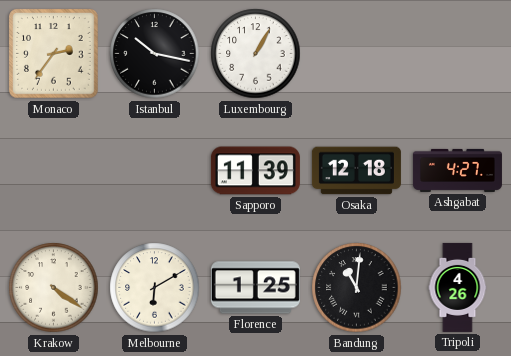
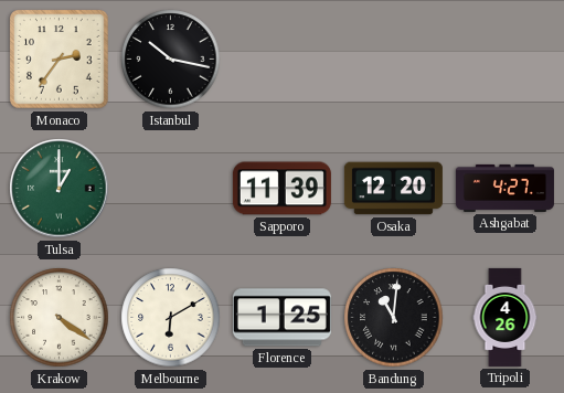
Luxembourg: 1:05 -> none
Tulsa: none -> 1:00
Osaka: 12:18 -> 12:20
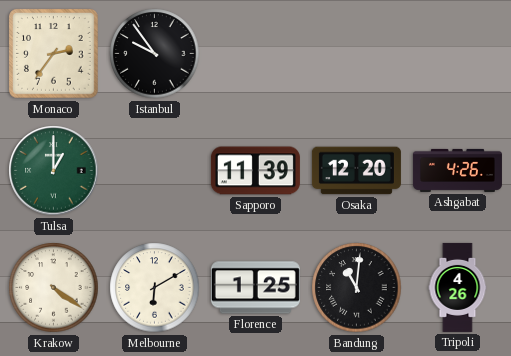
Istanbul: 10:17 -> 9:54
Ashgabat: 4:27 -> 4:26
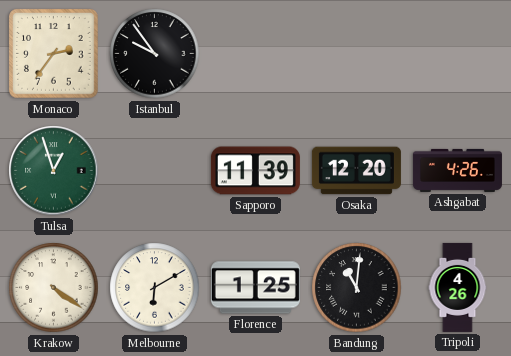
Tulsa: 1:00 -> 12:57
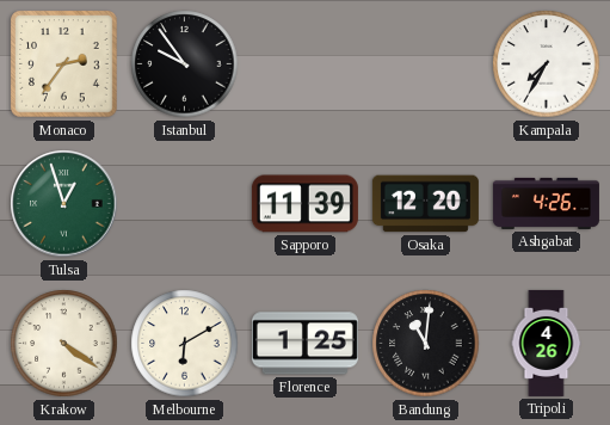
Kampala: none -> 7:35
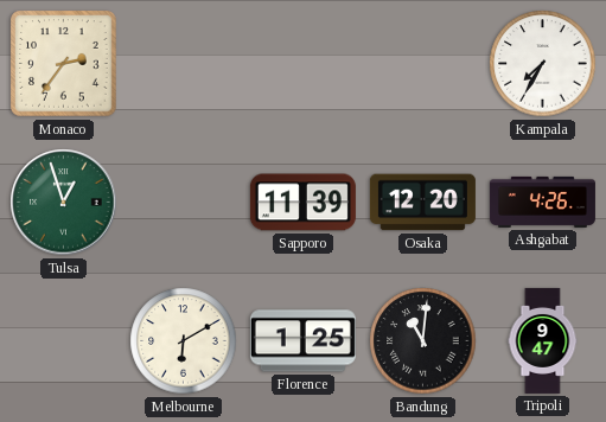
Istanbul: 9:54 -> none
Krakow: 4:21 -> none
Tripoli: 4:26 -> 9:47
